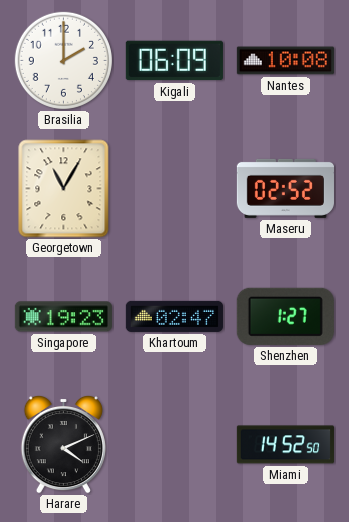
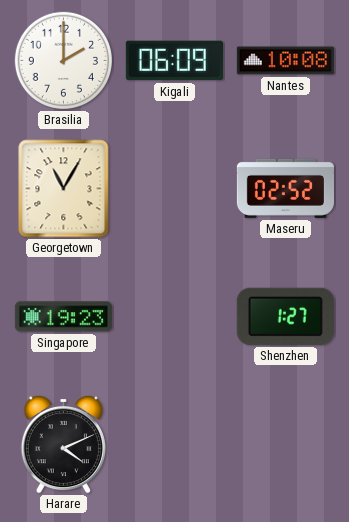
Khartoum: 02:47 -> none
Miami: 14:52 -> none
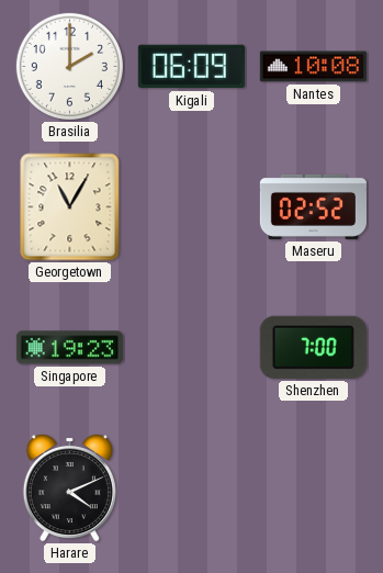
Shenzhen: 1:27 -> 7:00
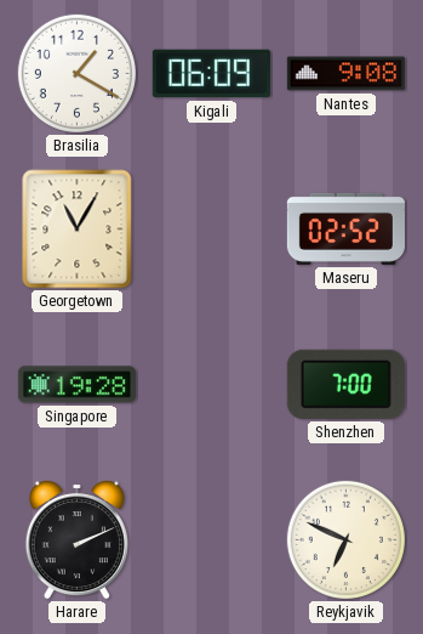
Brasilia: 2:00 -> 1:20
Nantes: 10:08 -> 9:08
Singapore: 19:23 -> 19:28
Harare: 4:11 -> 2:11
Reykjavik: none -> 6:49
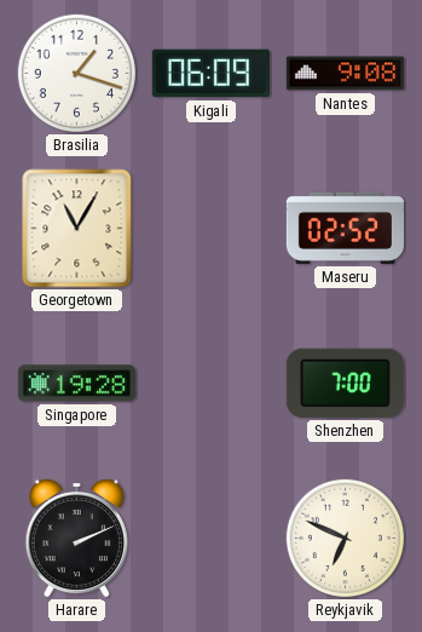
Brasilia: 1:20 -> 1:18
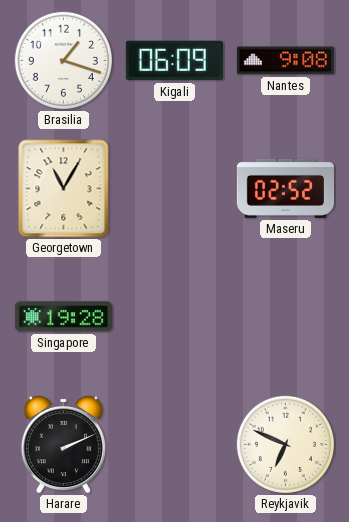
Shenzhen: 7:00 -> none
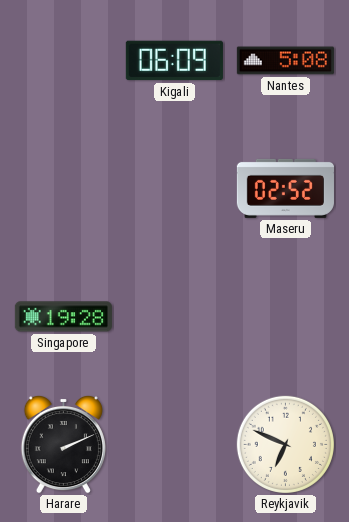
Brasilia: 1:18 -> none
Nantes: 9:08 -> 5:08
Georgetown: 11:05 -> none
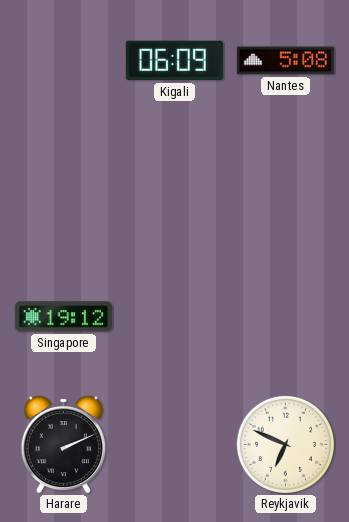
Maseru: 02:52 -> none
Singapore: 19:28 -> 19:12
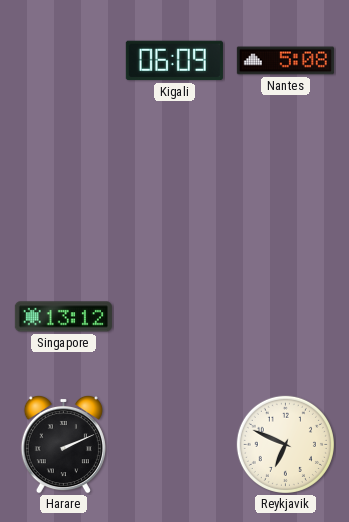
Singapore: 19:12 -> 13:12
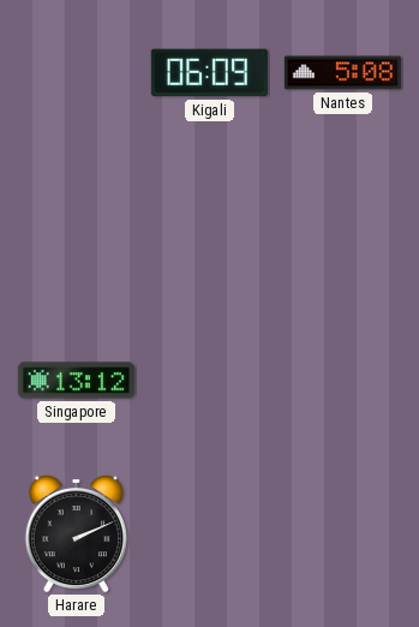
Reykjavik: 6:49 -> none
